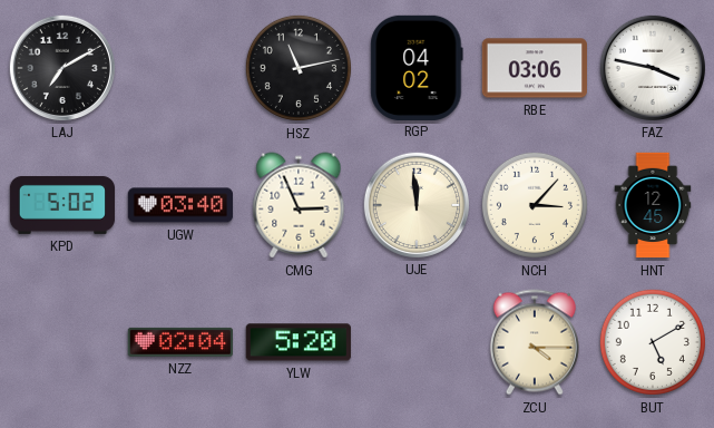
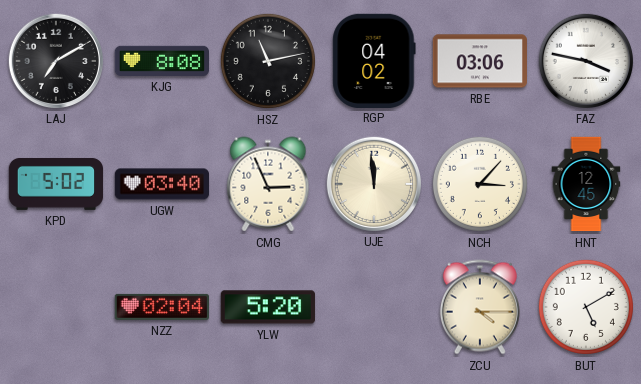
KJG: none -> 8:08
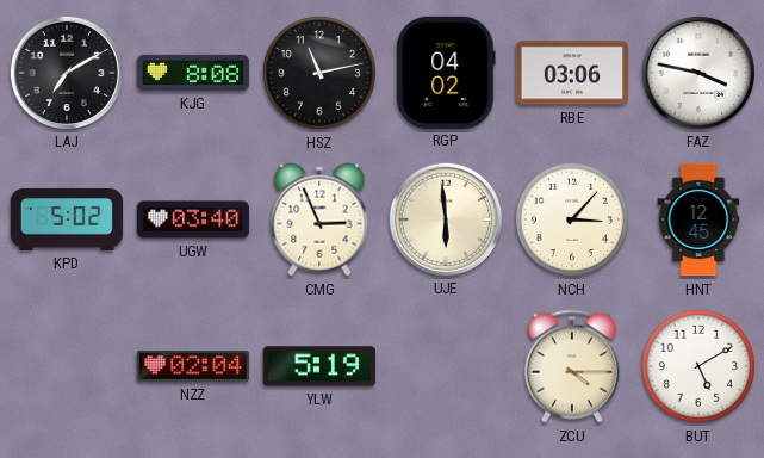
UJE: 11:59 -> 5:59
YLW: 5:20 -> 5:19
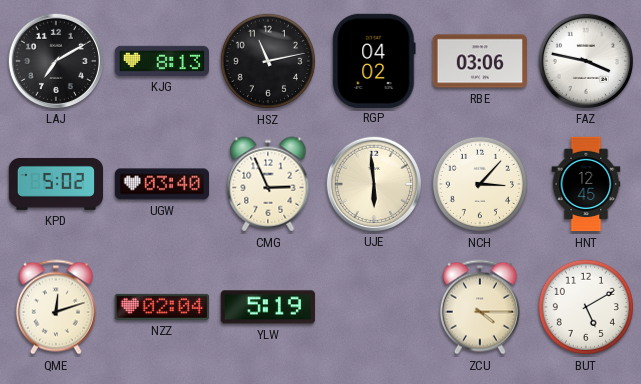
KJG: 8:08 -> 8:13
QME: none -> 12:12
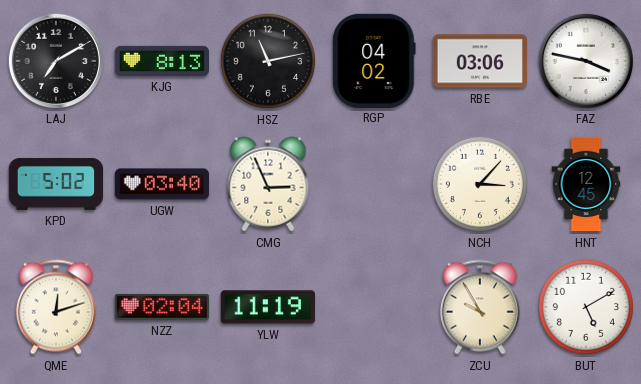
UJE: 5:59 -> none
YLW: 5:19 -> 11:19
ZCU: 4:15 -> 9:55
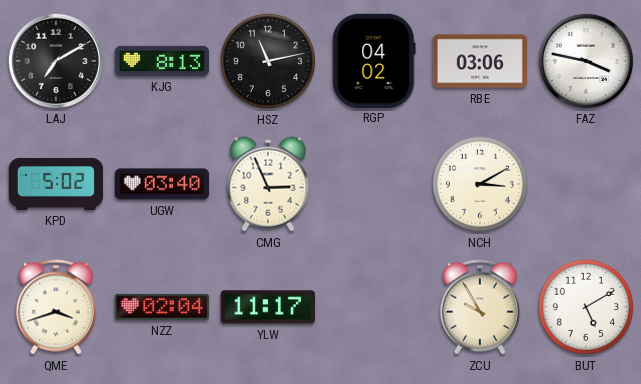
NCH: 3:07 -> 3:10
HNT: 12:45 -> none
QME: 12:12 -> 3:42
YLW: 11:19 -> 11:17
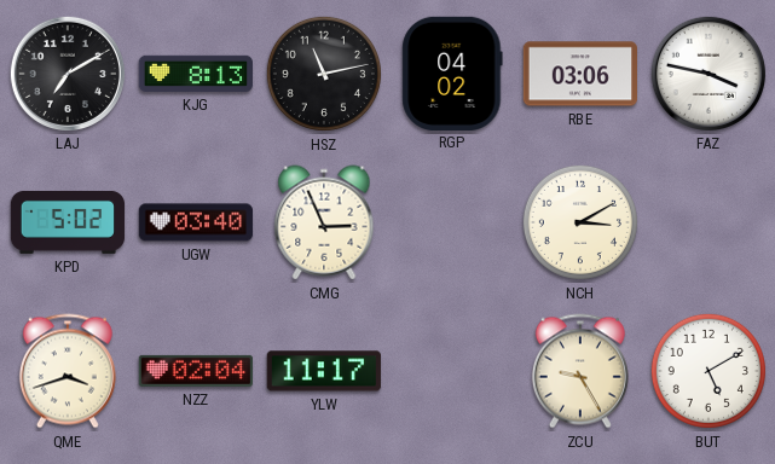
ZCU: 9:55 -> 9:25
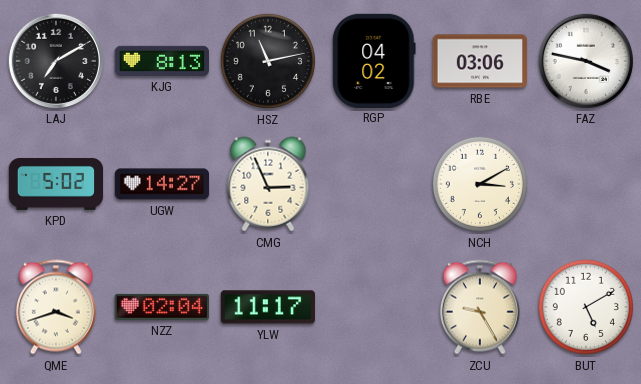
UGW: 03:40 -> 14:27
